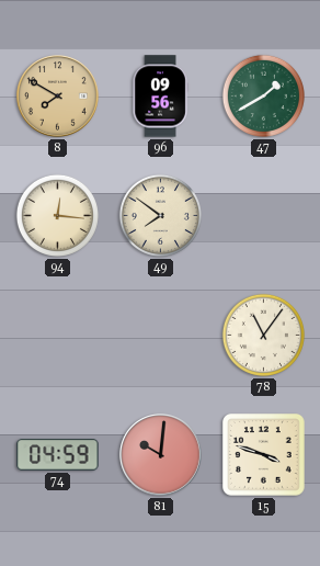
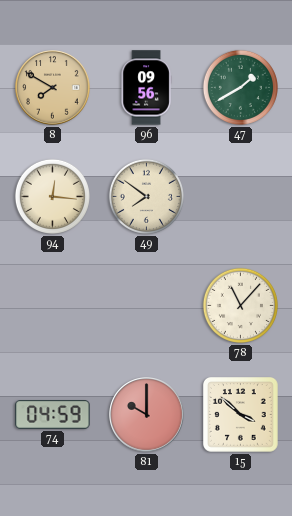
78: 11:06 -> 11:07
81: 10:01 -> 10:00
15: 3:48 -> 3:52
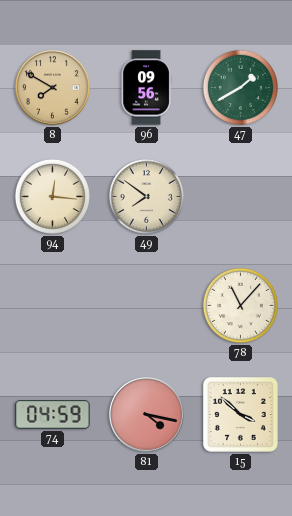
81: 10:00 -> 4:17
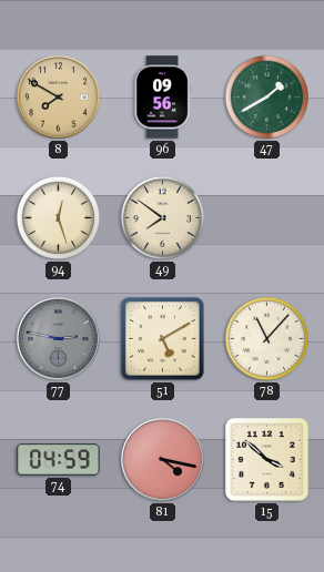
94: 12:16 -> 12:27
77: none -> 2:47
51: none -> 5:10
